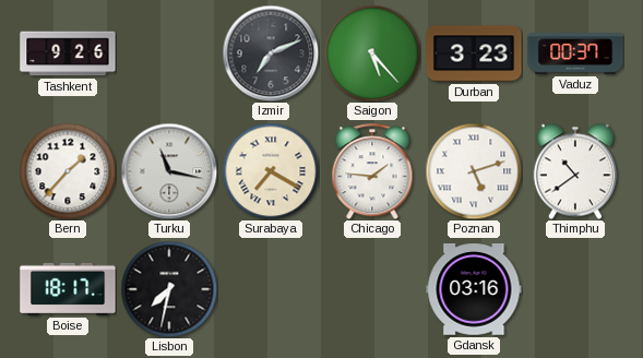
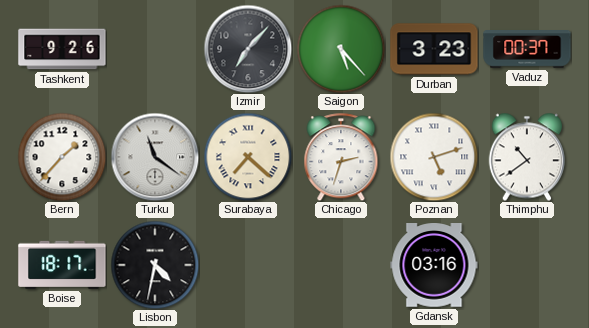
Izmir: 7:11 -> 7:07
Turku: 11:17 -> 11:21
Surabaya: 7:20 -> 7:22
Chicago: 1:46 -> 2:33
Lisbon: 7:32 -> 4:32
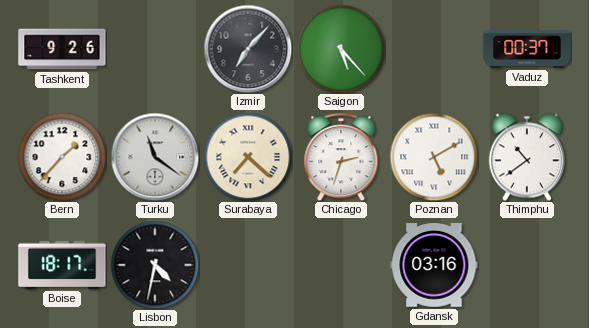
Durban: 3:23 -> none
Poznan: 5:12 -> 5:10
